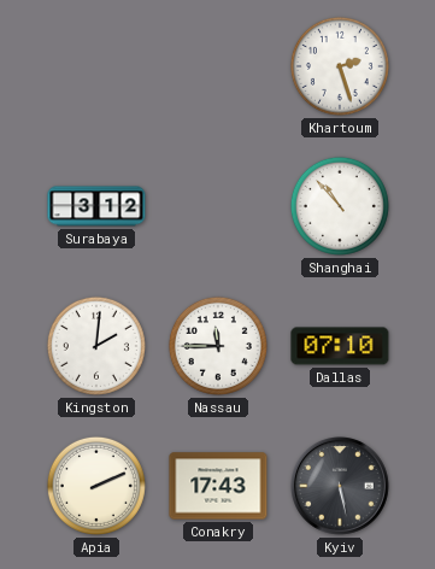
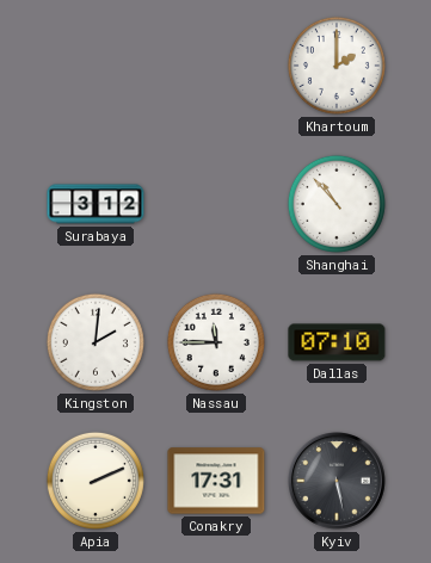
Khartoum: 2:27 -> 2:00
Conakry: 17:43 -> 17:31
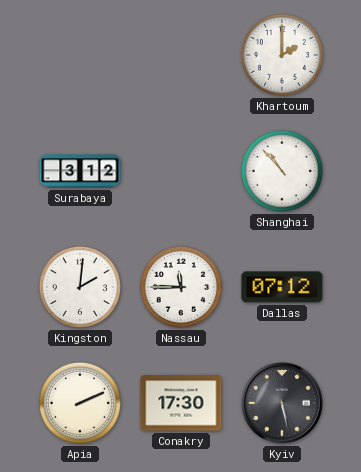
Dallas: 07:10 -> 07:12
Conakry: 17:31 -> 17:30
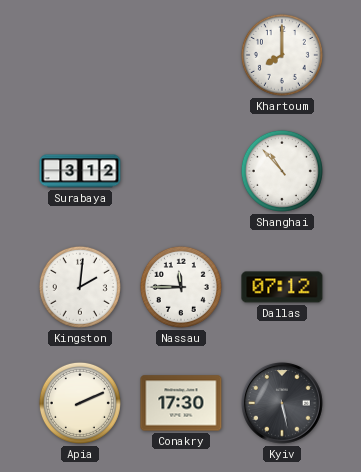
Khartoum: 2:00 -> 8:00
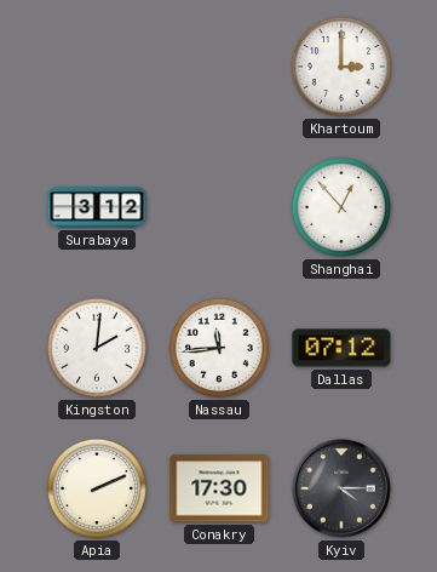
Khartoum: 8:00 -> 3:00
Shanghai: 10:53 -> 12:53
Nassau: 11:45 -> 11:44
Kyiv: 5:28 -> 4:15
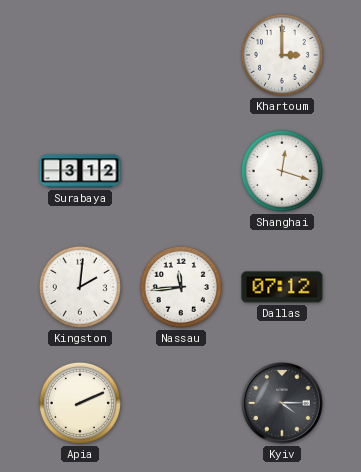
Shanghai: 12:53 -> 12:18
Conakry: 17:30 -> none
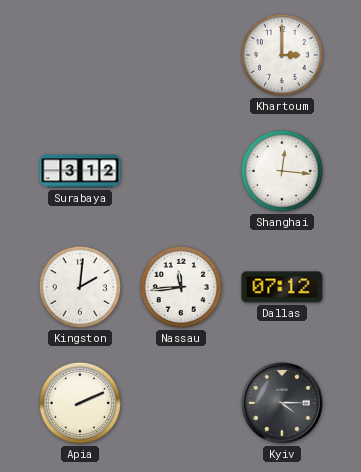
Shanghai: 12:18 -> 12:16
